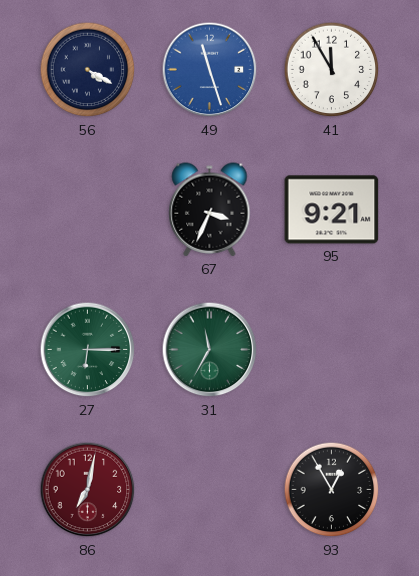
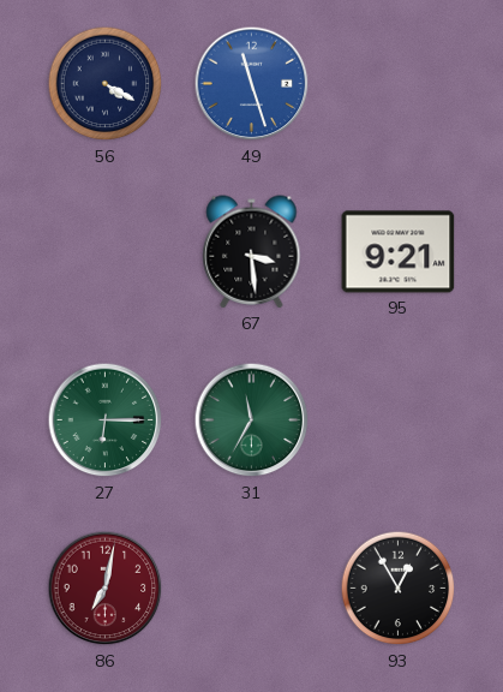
41: 11:55 -> none
67: 3:34 -> 3:29
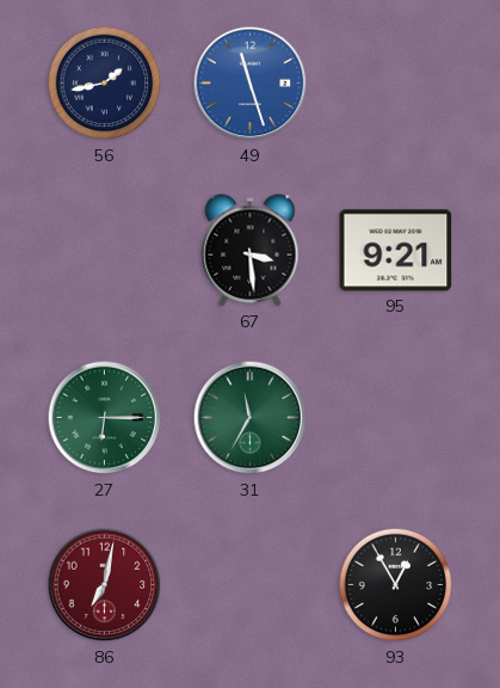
56: 4:20 -> 1:43
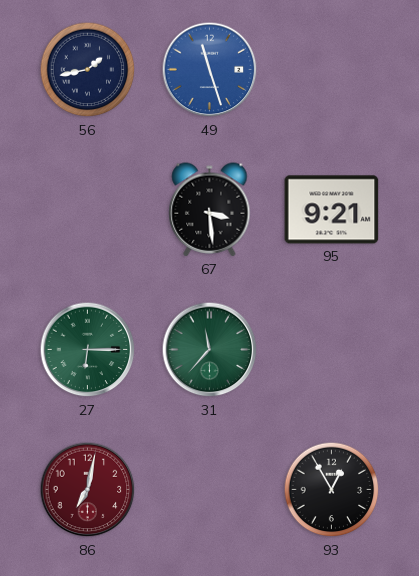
31: 11:35 -> 11:37
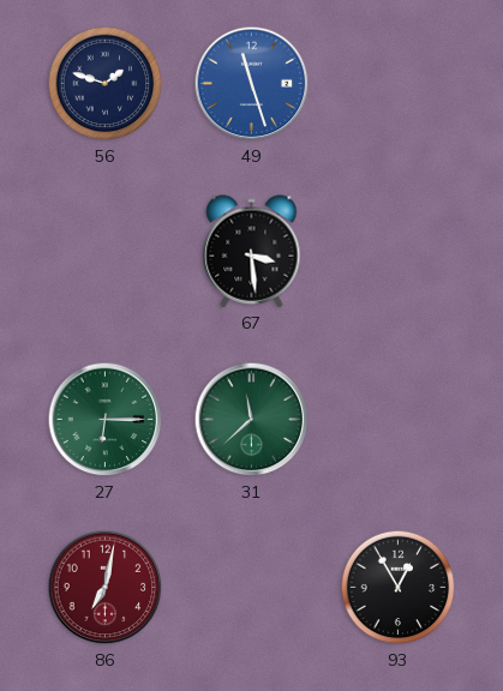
56: 1:43 -> 1:48
95: 9:21 -> none
31: 11:37 -> 11:38
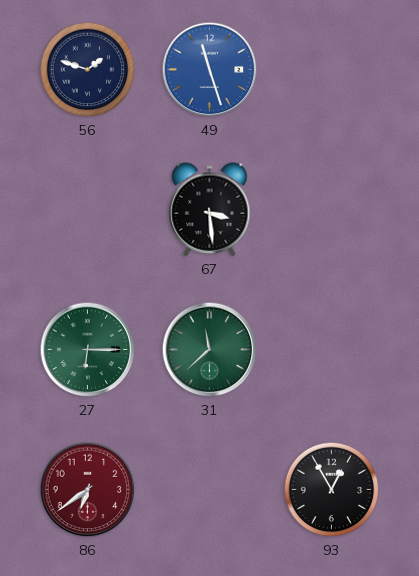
86: 7:02 -> 6:39
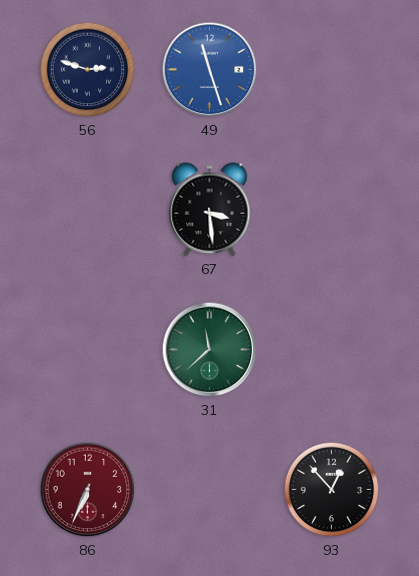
56: 1:48 -> 2:48
27: 6:15 -> none
86: 6:39 -> 6:34
93: 12:55 -> 12:53
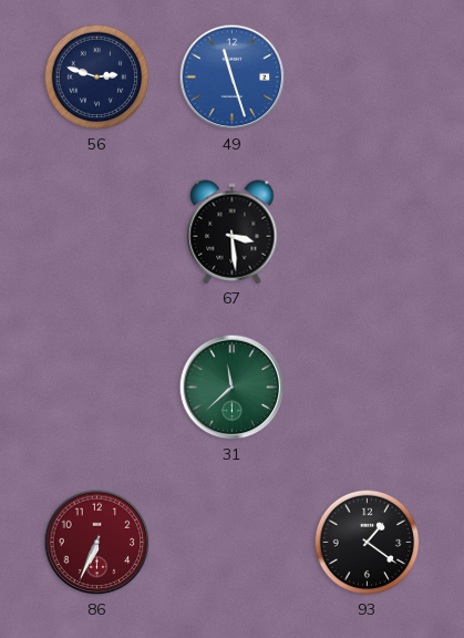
93: 12:53 -> 1:21
